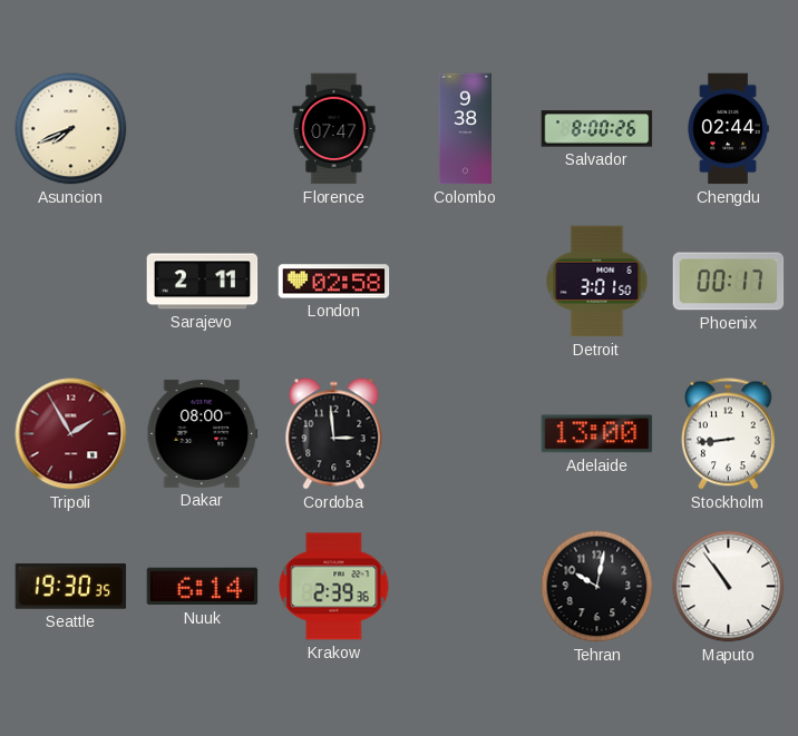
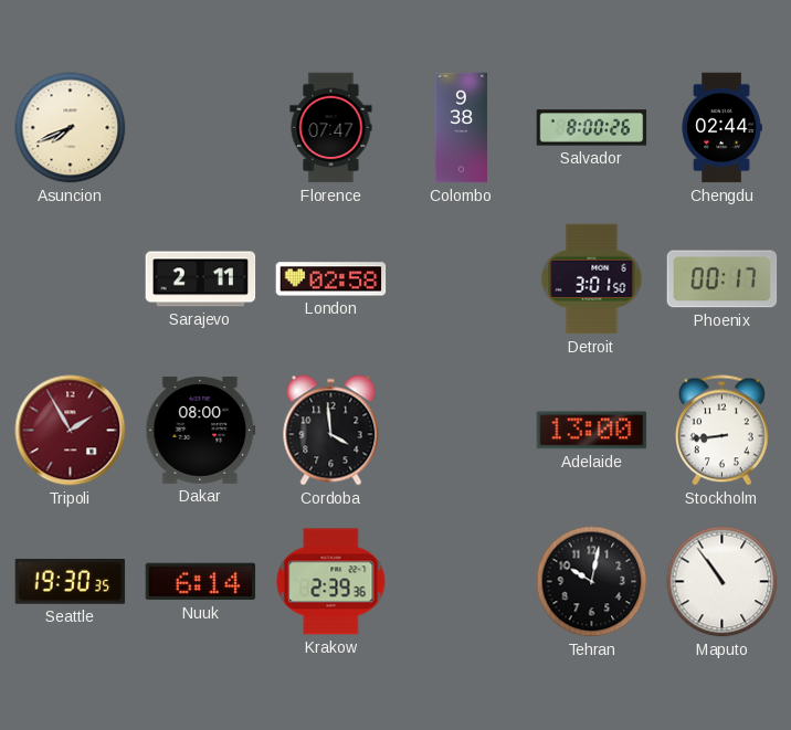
Cordoba: 2:59 -> 3:59
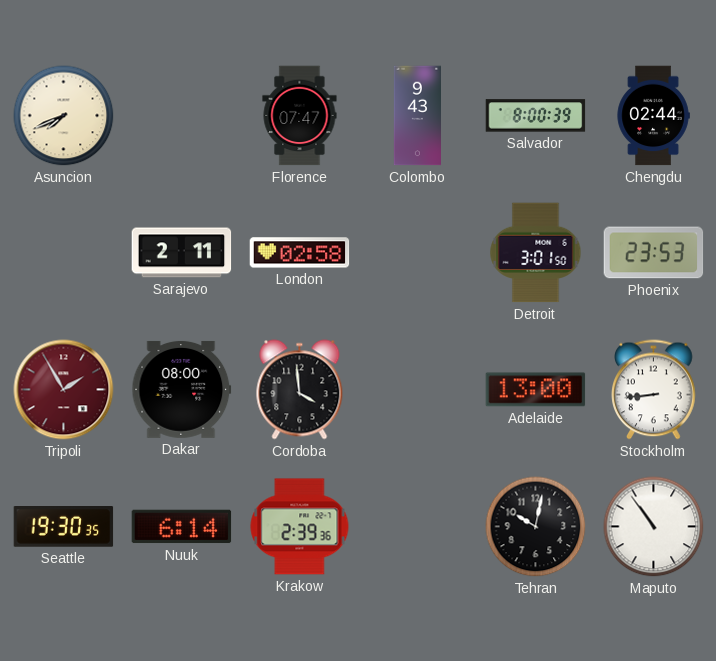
Colombo: 9:38 -> 9:43
Salvador: 8:00:26 -> 8:00:39
Phoenix: 00:17 -> 23:53
